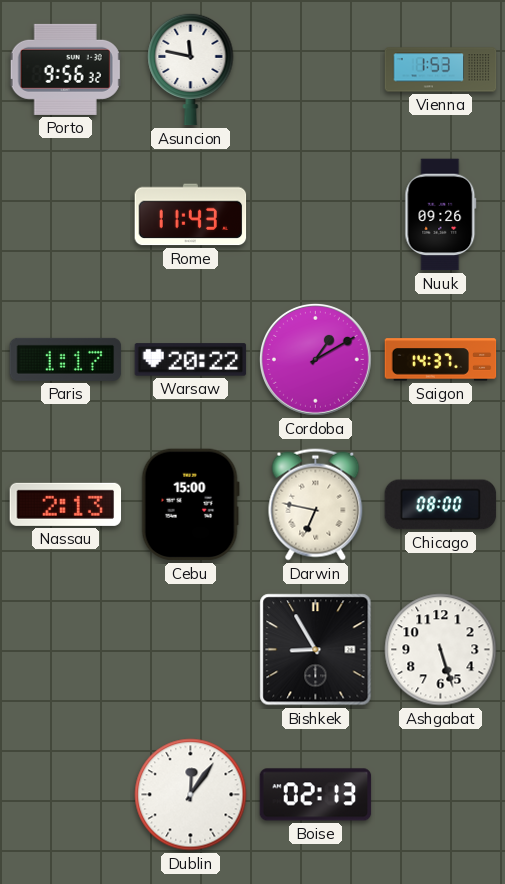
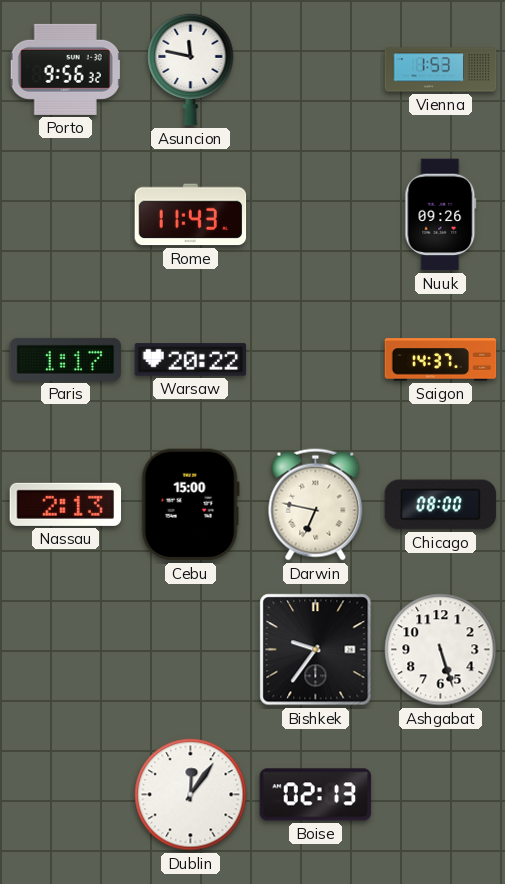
Cordoba: 1:10 -> none
Bishkek: 8:55 -> 9:36
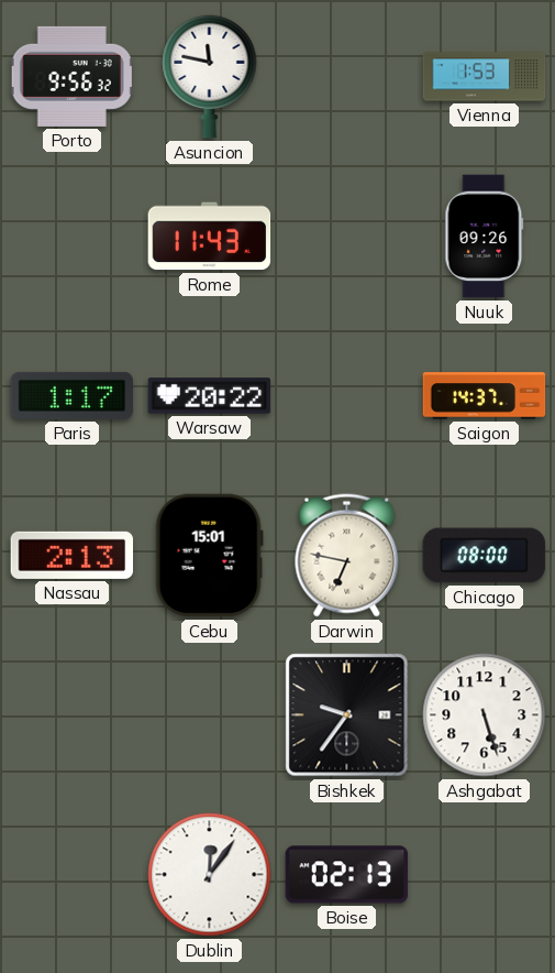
Cebu: 15:00 -> 15:01
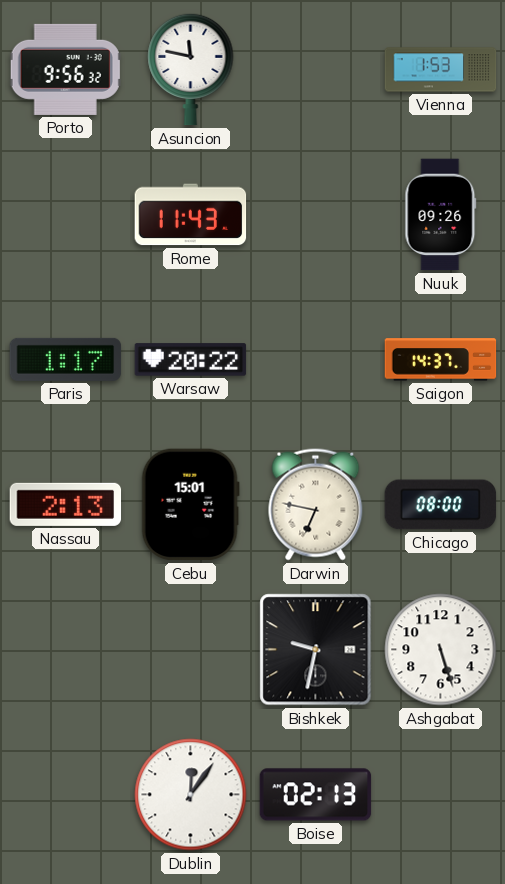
Bishkek: 9:36 -> 9:32
